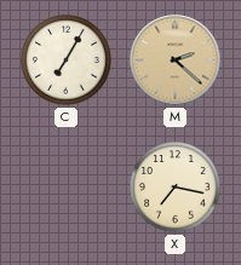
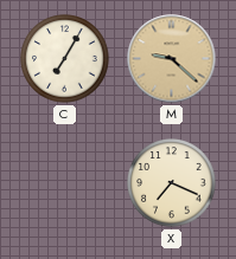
M: 2:22 -> 9:22
X: 7:17 -> 7:19
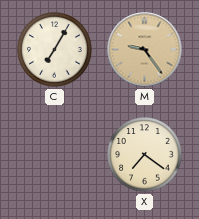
M: 9:22 -> 9:24
X: 7:19 -> 7:21
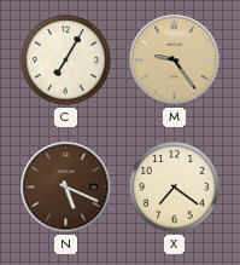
N: none -> 5:19
